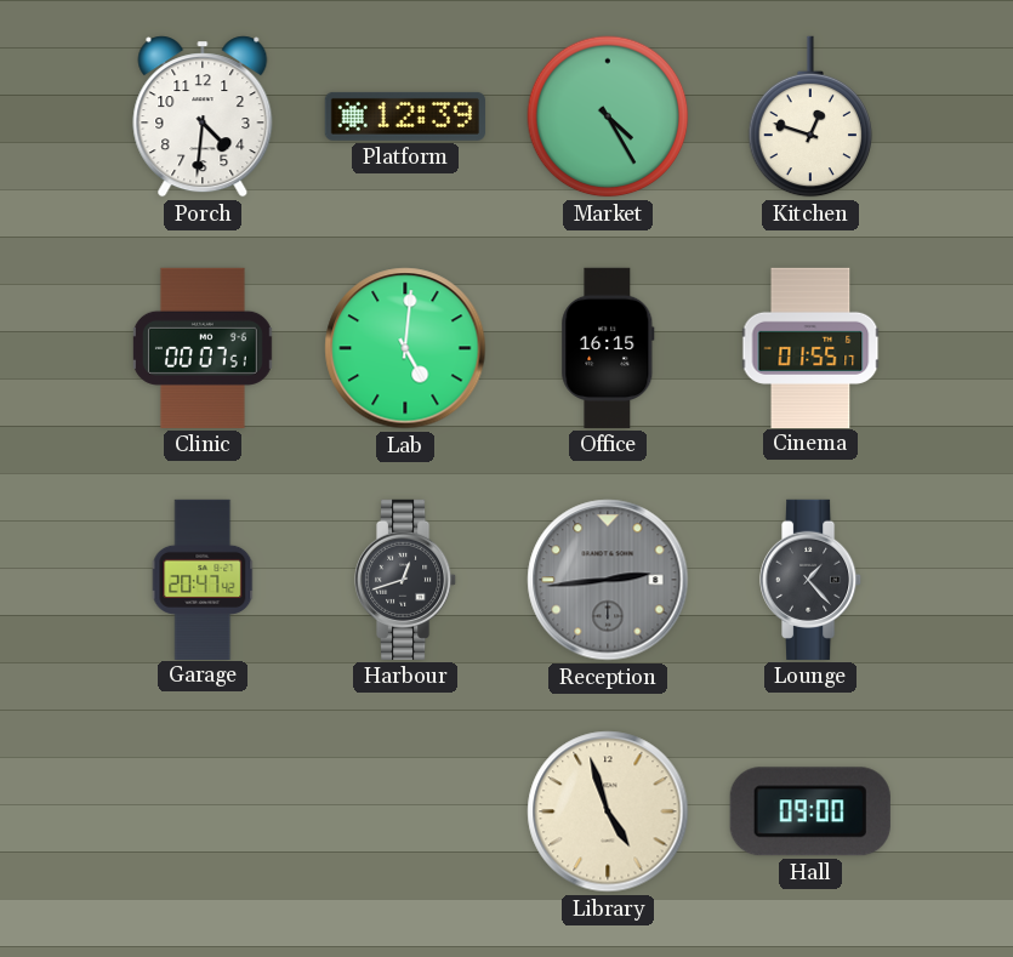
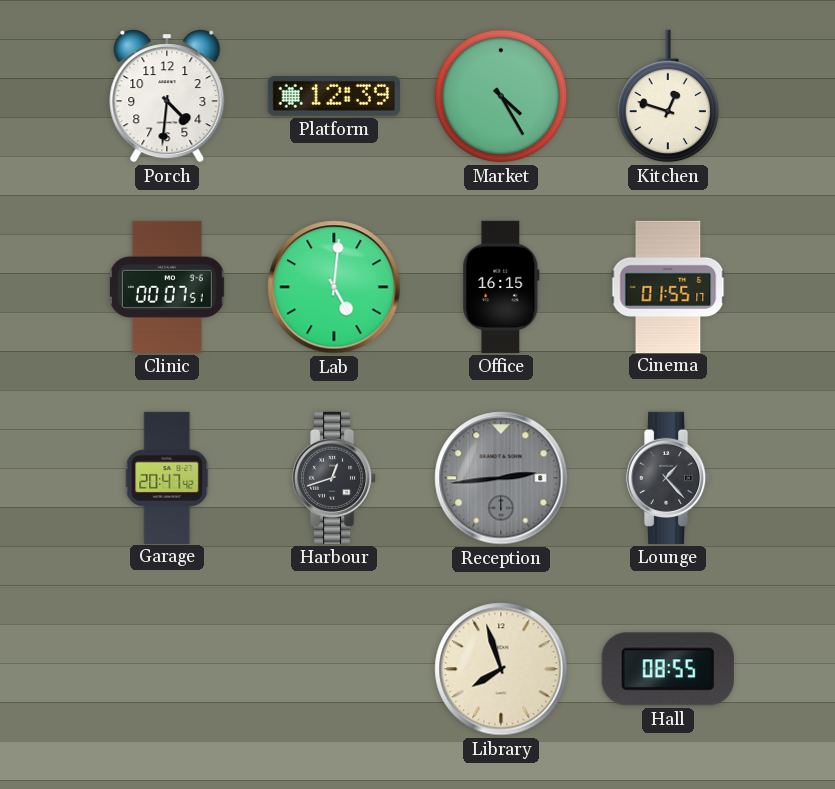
Library: 4:57 -> 7:57
Hall: 09:00 -> 08:55
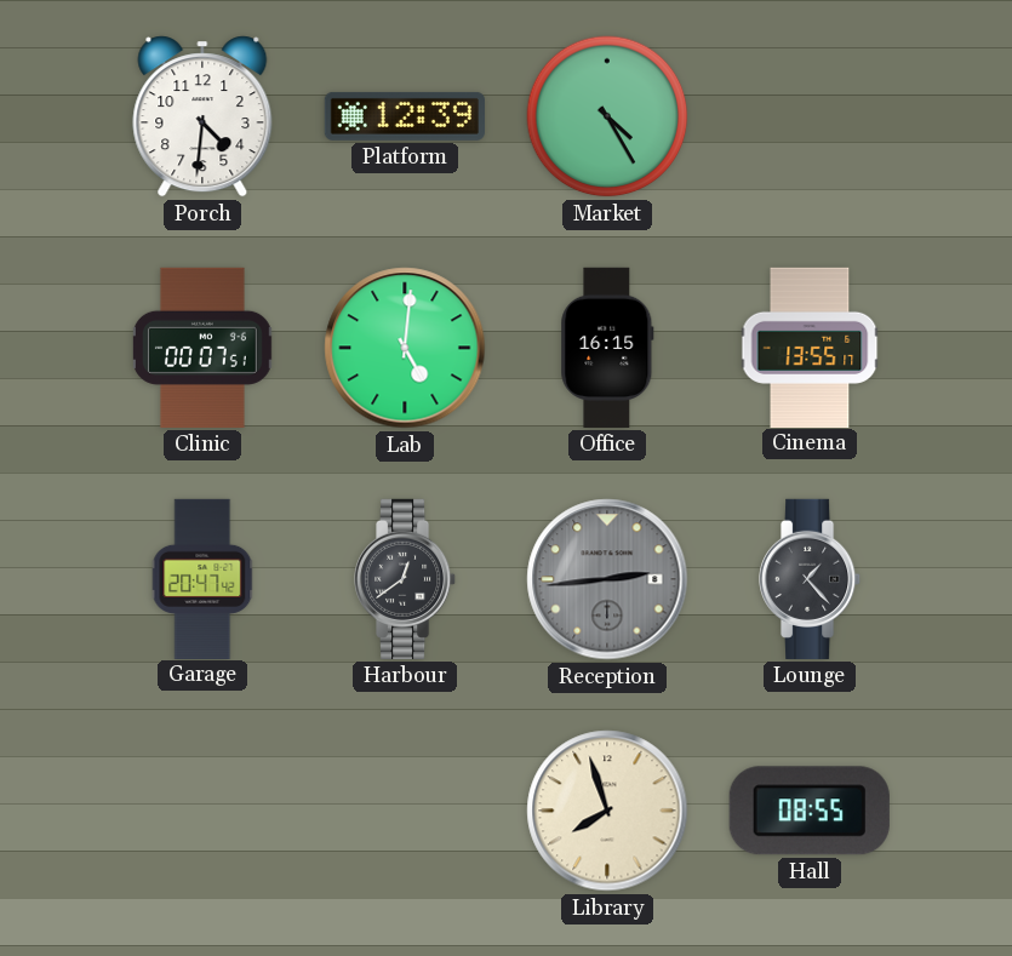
Kitchen: 12:48 -> none
Cinema: 01:55 -> 13:55
Harbour: 12:42 -> 12:39
